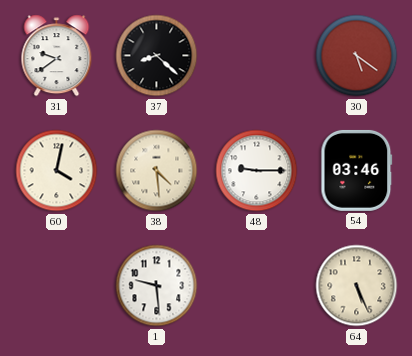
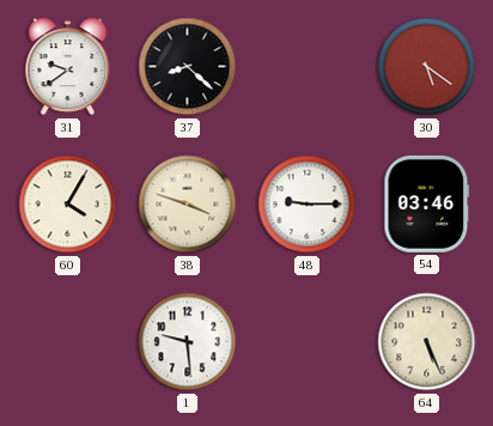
60: 4:02 -> 4:05
38: 4:29 -> 3:48
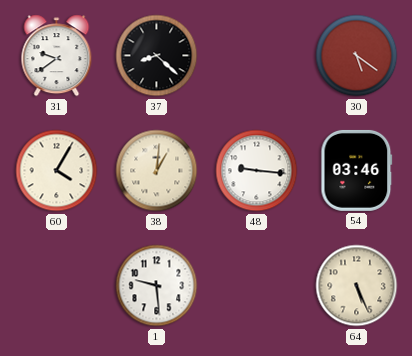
38: 3:48 -> 1:01
48: 9:15 -> 9:16
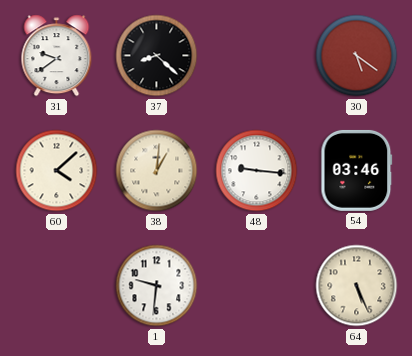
60: 4:05 -> 4:08
1: 9:29 -> 9:31
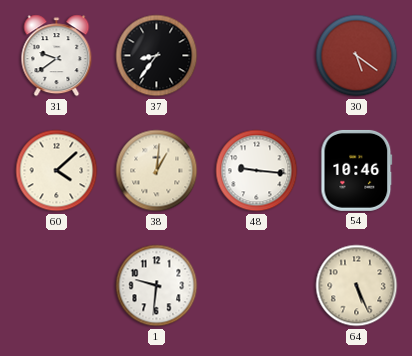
37: 8:22 -> 8:36
54: 03:46 -> 10:46
